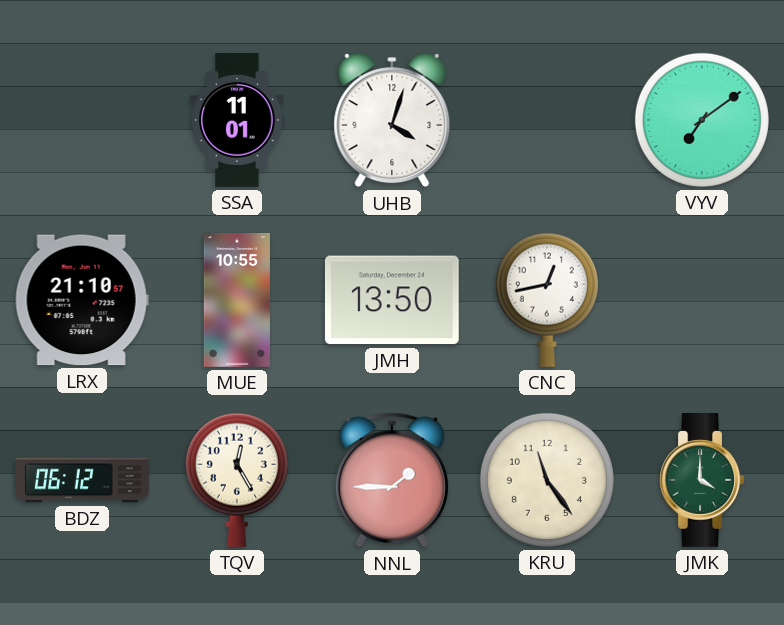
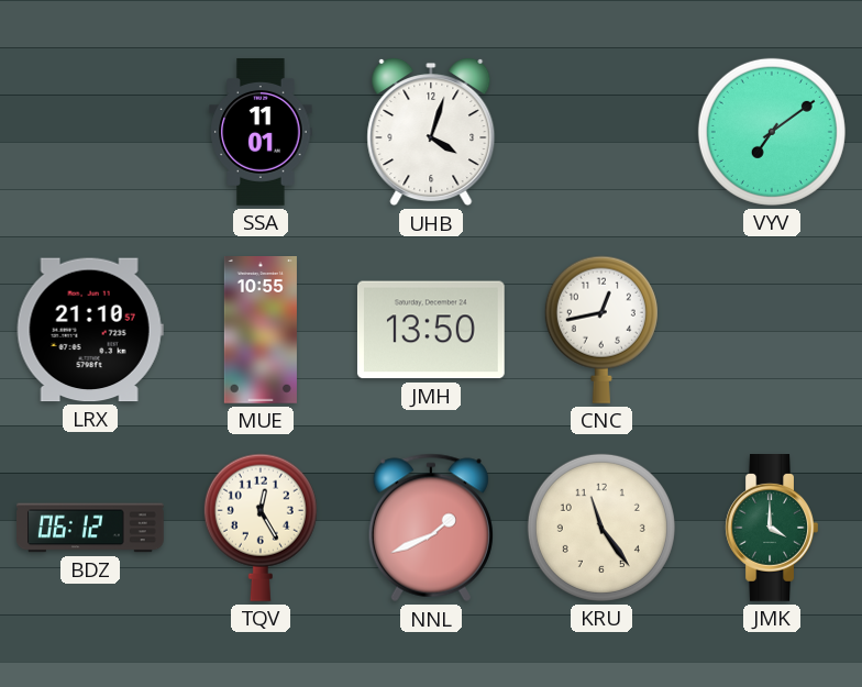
NNL: 1:45 -> 1:41
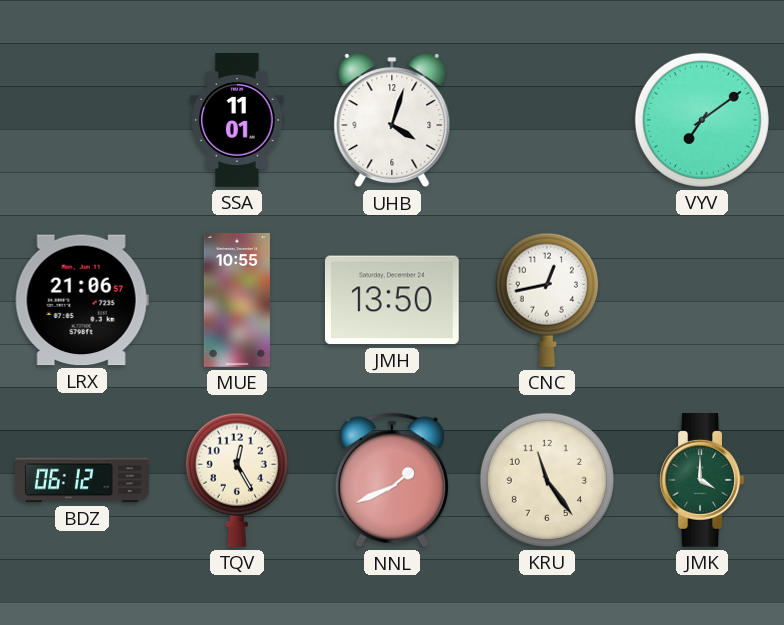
LRX: 21:10 -> 21:06
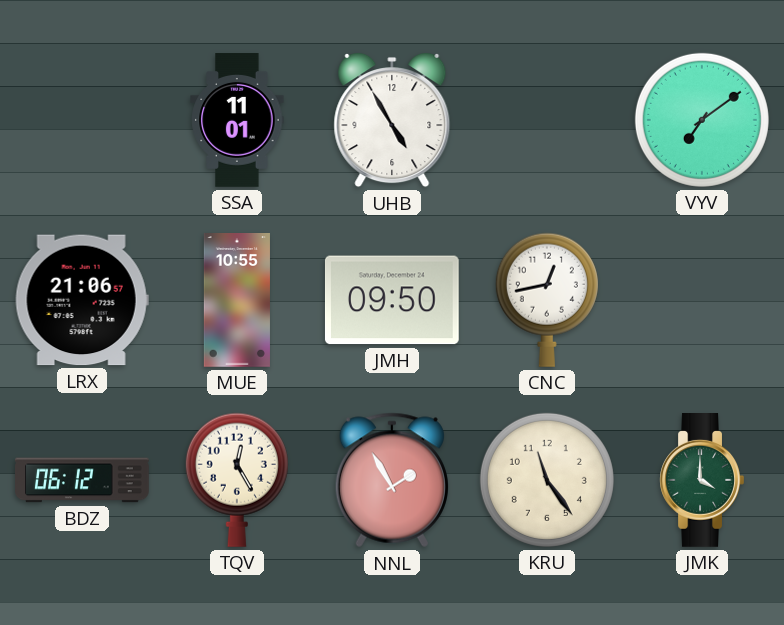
UHB: 4:03 -> 4:55
JMH: 13:50 -> 09:50
NNL: 1:41 -> 1:55
